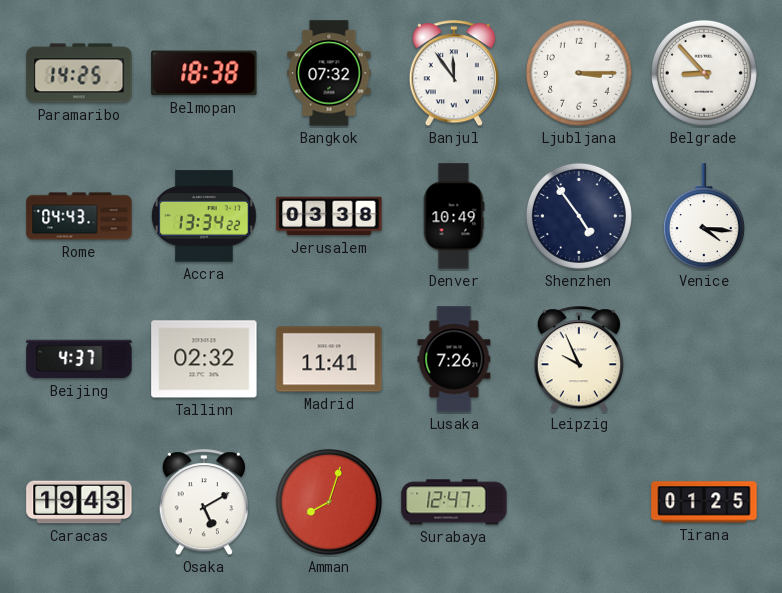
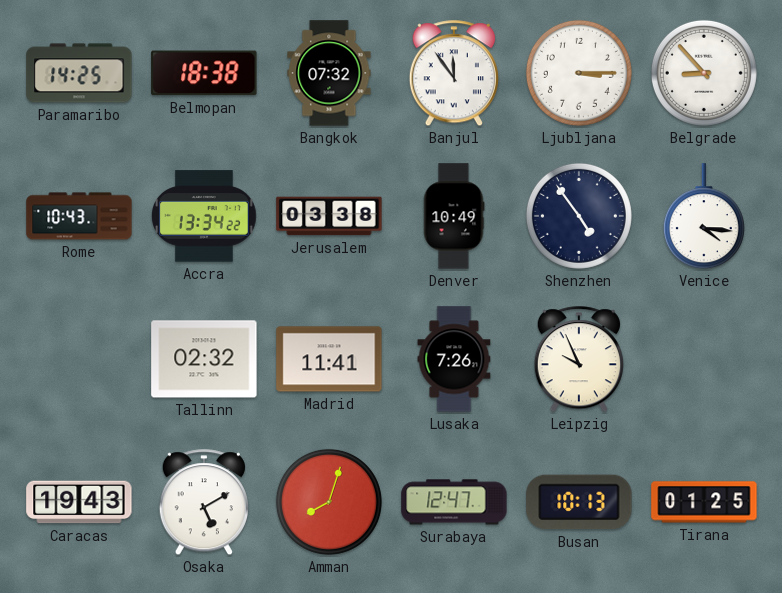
Rome: 04:43 -> 10:43
Beijing: 4:37 -> none
Busan: none -> 10:13
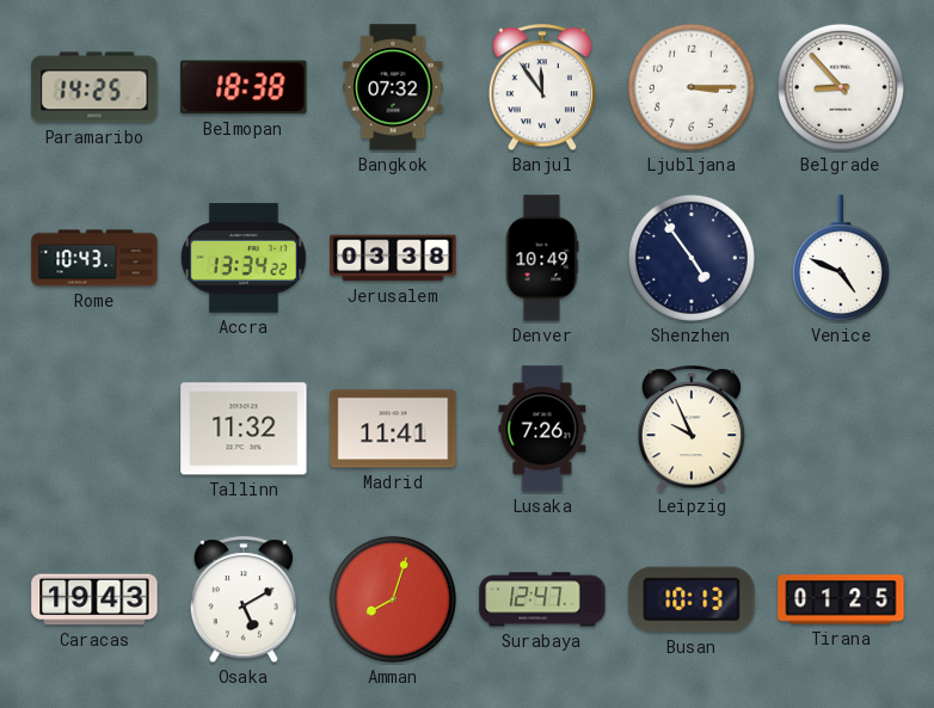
Venice: 4:16 -> 4:49
Tallinn: 02:32 -> 11:32
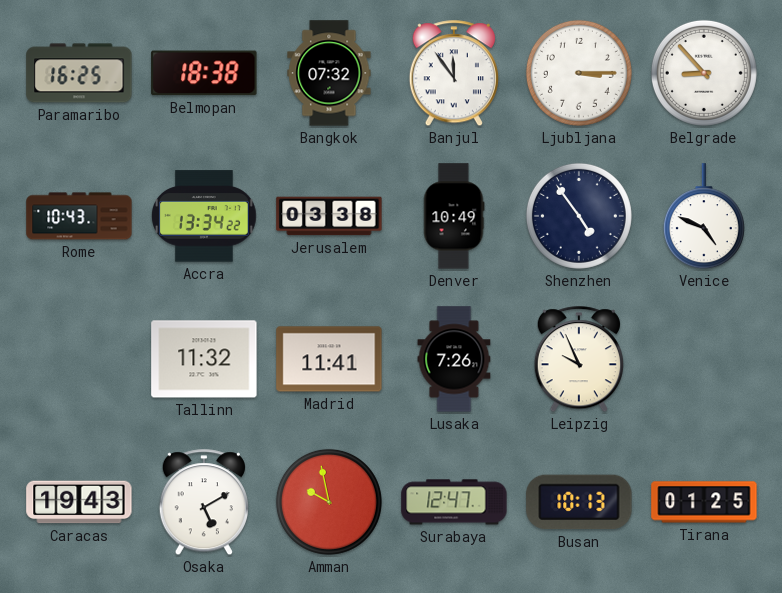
Paramaribo: 14:25 -> 16:25
Amman: 8:03 -> 9:58
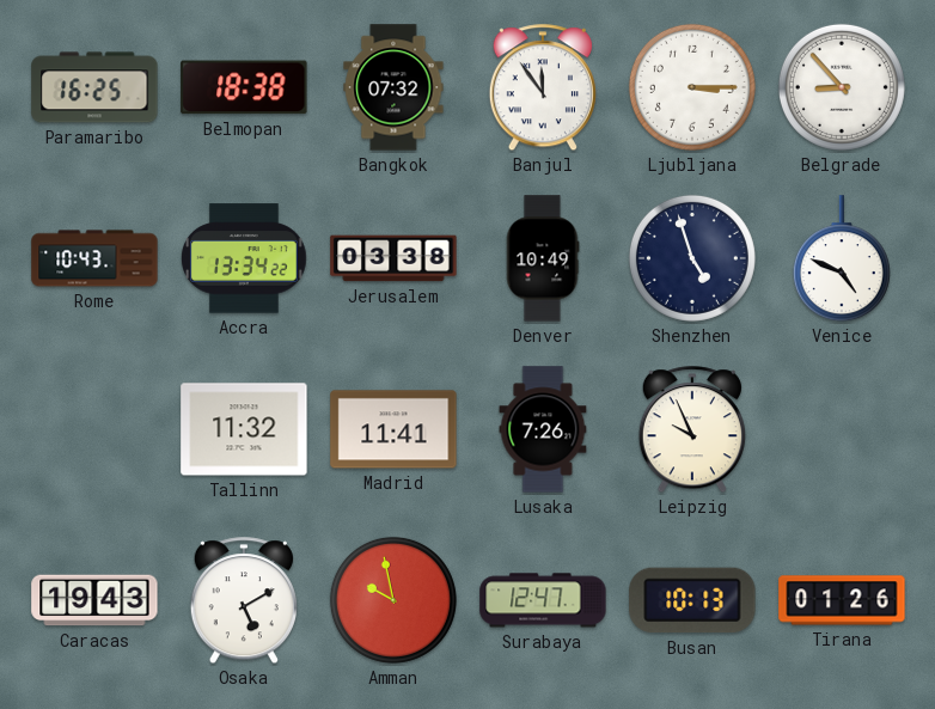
Shenzhen: 4:54 -> 4:57
Tirana: 01:25 -> 01:26
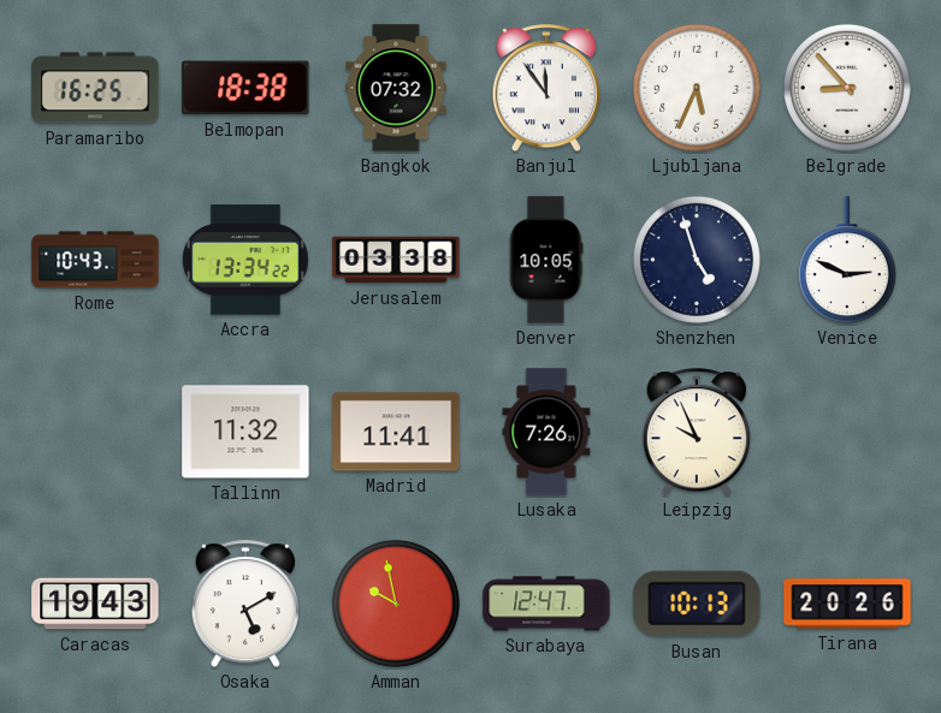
Ljubljana: 3:15 -> 5:34
Denver: 10:49 -> 10:05
Venice: 4:49 -> 2:49
Tirana: 01:26 -> 20:26
